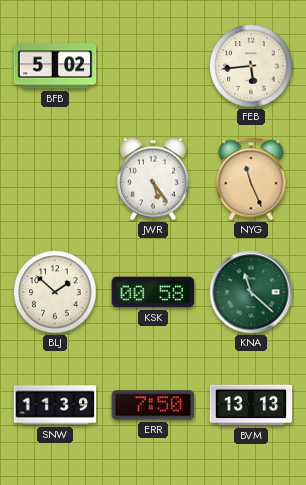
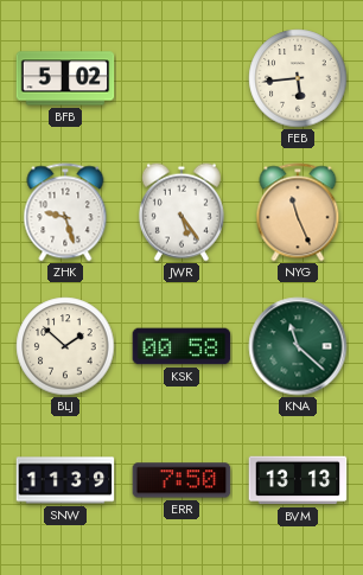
ZHK: none -> 9:27
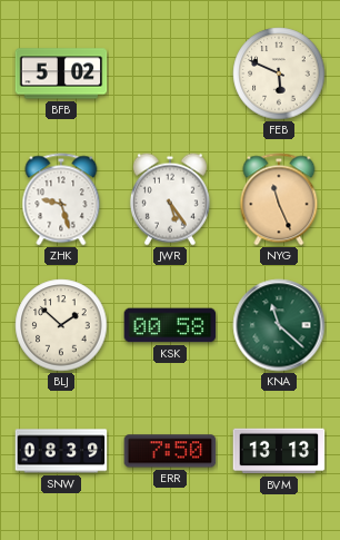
FEB: 5:44 -> 5:49
SNW: 11:39 -> 08:39
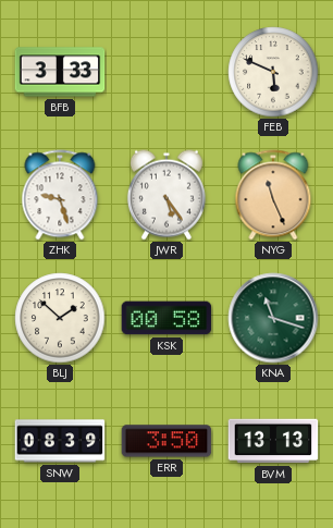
BFB: 5:02 -> 3:33
KNA: 11:22 -> 11:18
ERR: 7:50 -> 3:50
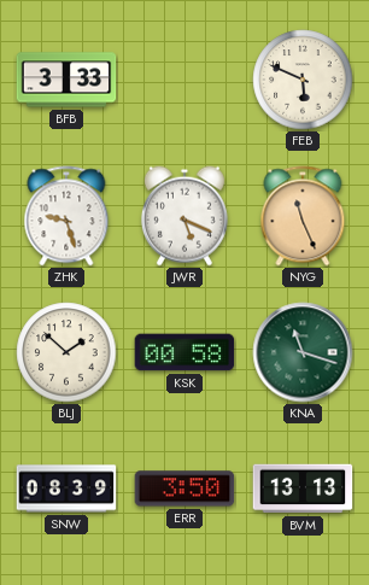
JWR: 5:24 -> 5:19
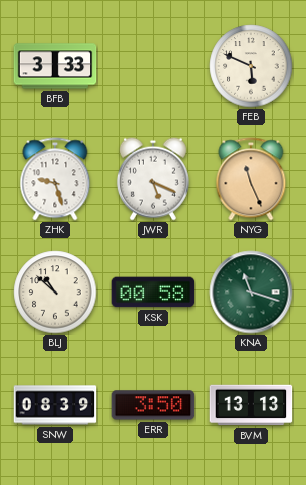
BLJ: 1:52 -> 10:52
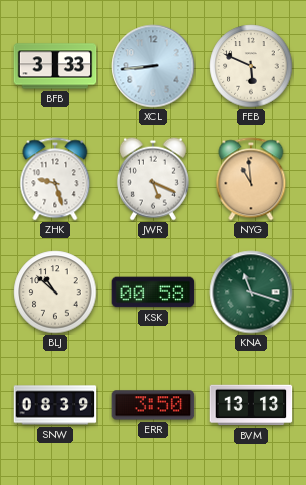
XCL: none -> 8:44
NYG: 11:26 -> 10:59
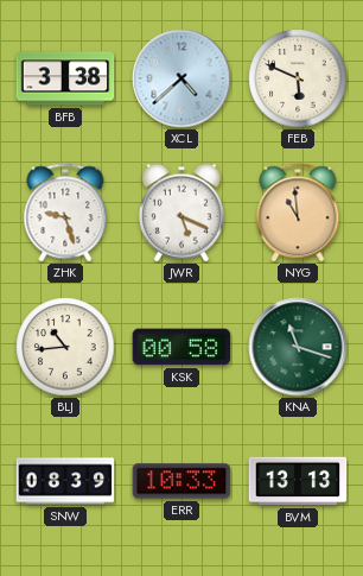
BFB: 3:33 -> 3:38
XCL: 8:44 -> 4:38
BLJ: 10:52 -> 10:44
ERR: 3:50 -> 10:33
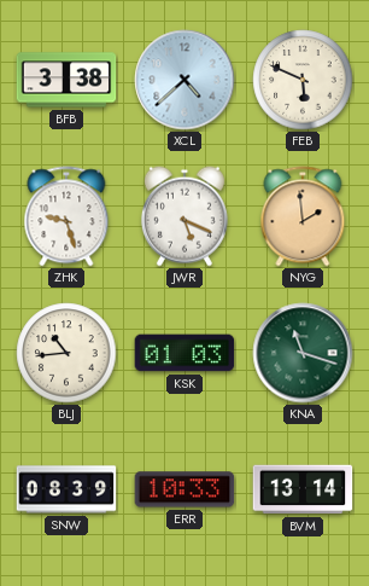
NYG: 10:59 -> 1:59
KSK: 00:58 -> 01:03
BVM: 13:13 -> 13:14
